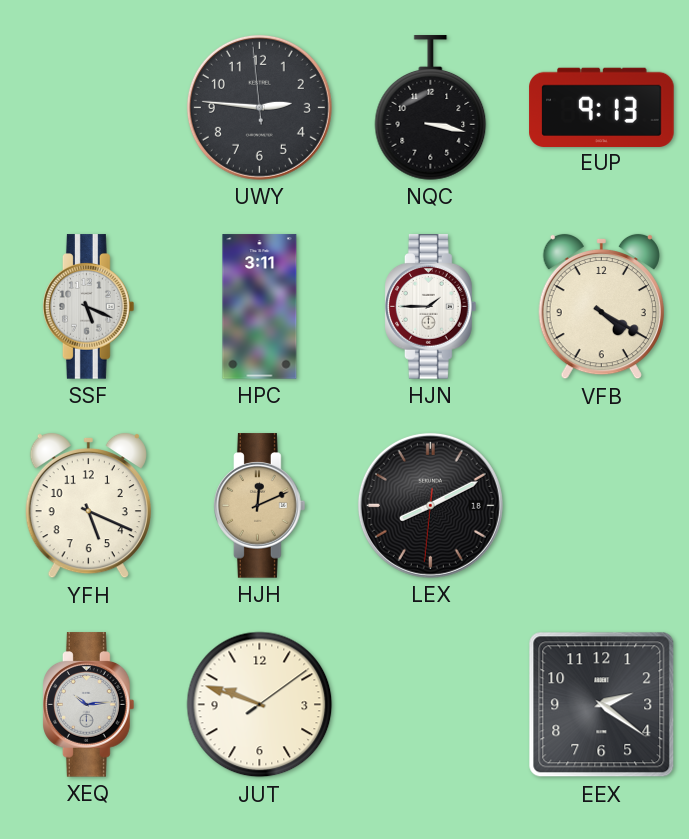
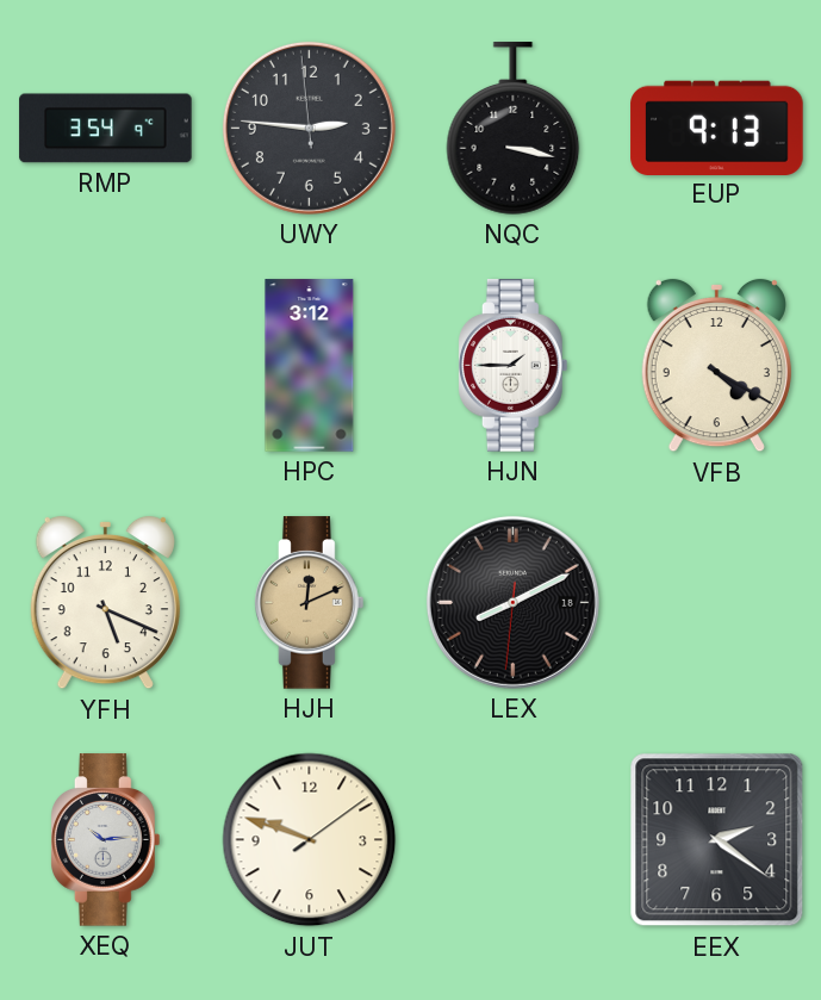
RMP: none -> 3:54
SSF: 5:19 -> none
HPC: 3:11 -> 3:12
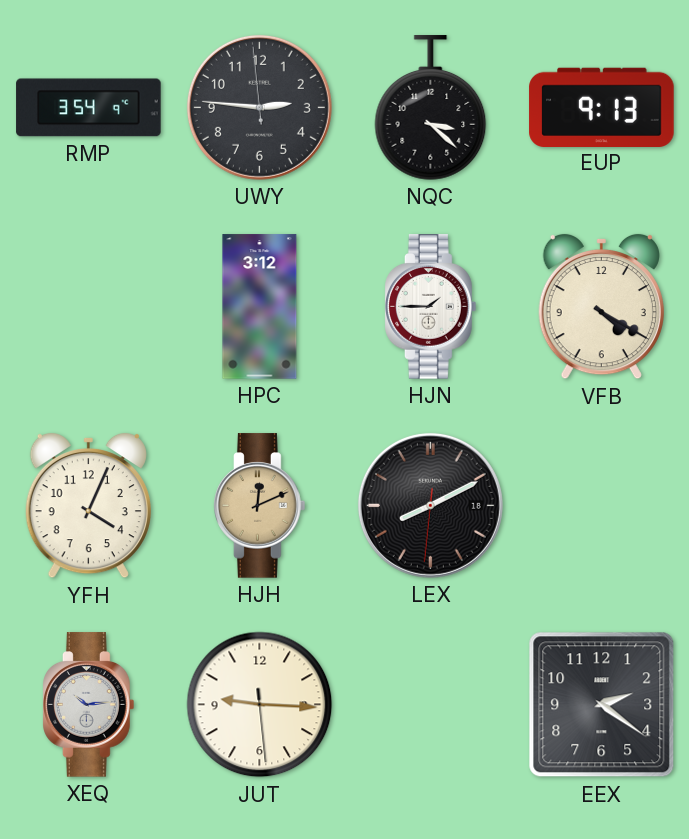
NQC: 3:17 -> 3:22
YFH: 5:19 -> 4:04
JUT: 9:48 -> 9:15
